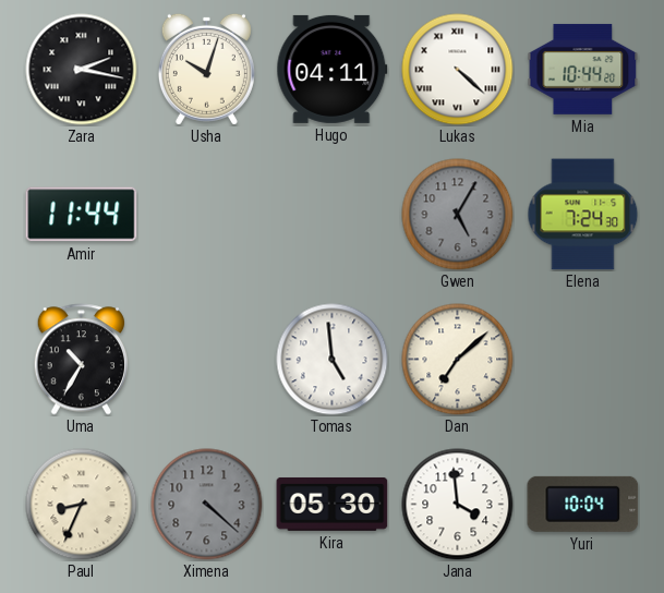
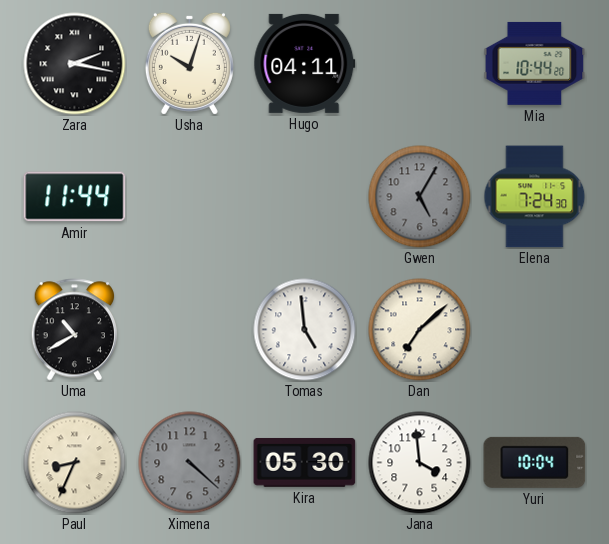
Lukas: 4:22 -> none
Uma: 10:35 -> 10:40
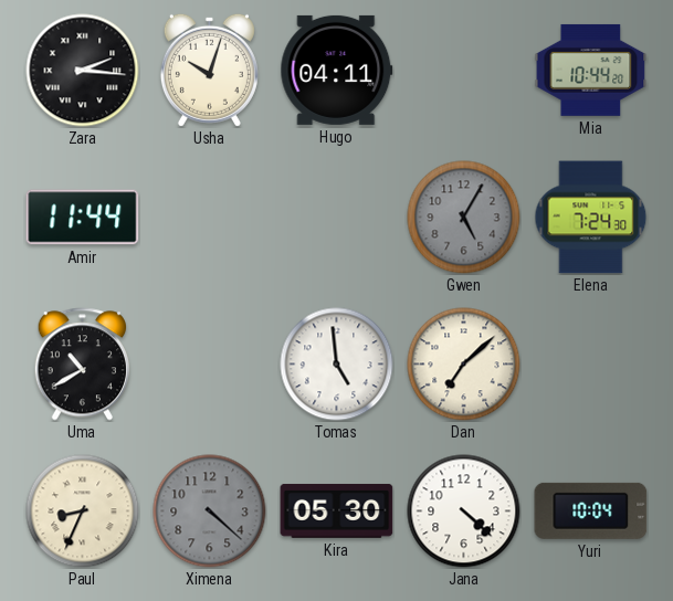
Zara: 2:17 -> 2:16
Jana: 3:59 -> 4:22
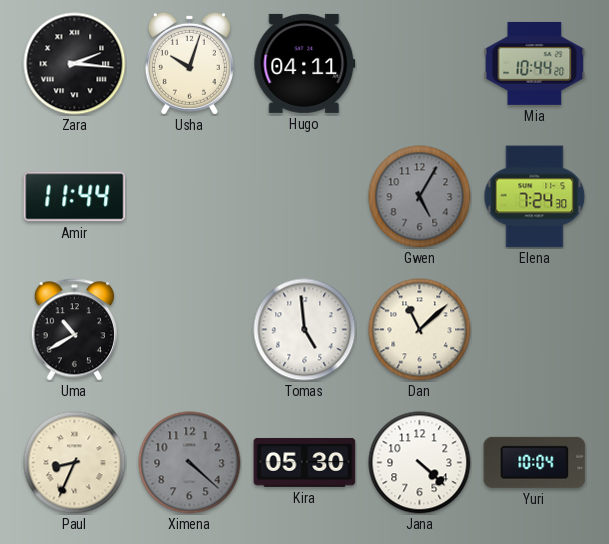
Dan: 7:08 -> 11:08
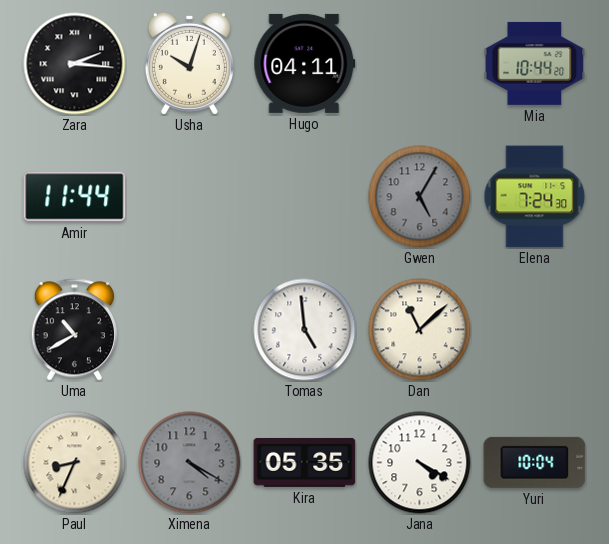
Ximena: 4:22 -> 4:20
Kira: 05:30 -> 05:35
Jana: 4:22 -> 4:20
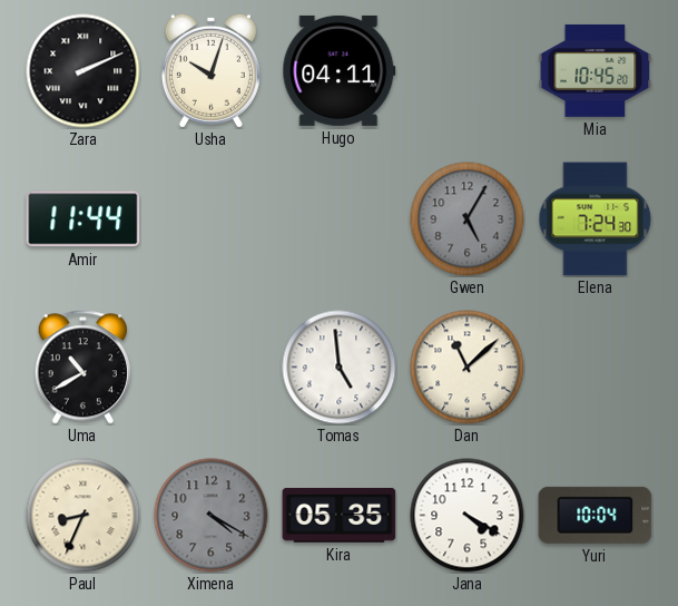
Zara: 2:16 -> 2:11
Mia: 10:44 -> 10:45
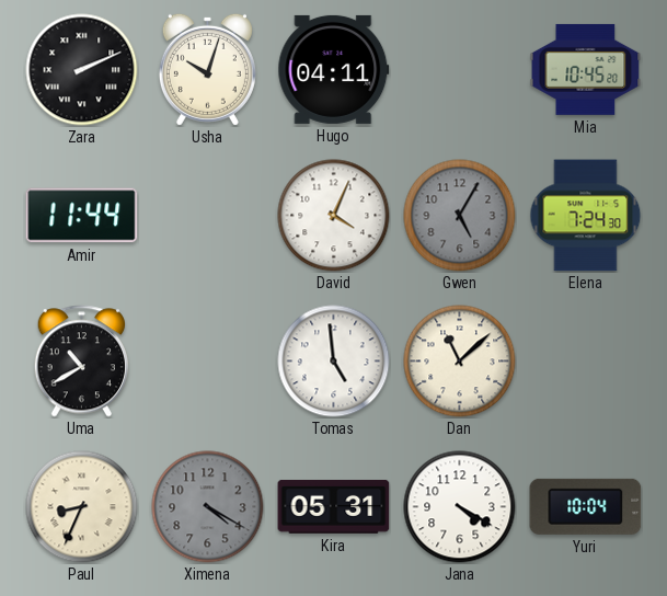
David: none -> 4:04
Kira: 05:35 -> 05:31
